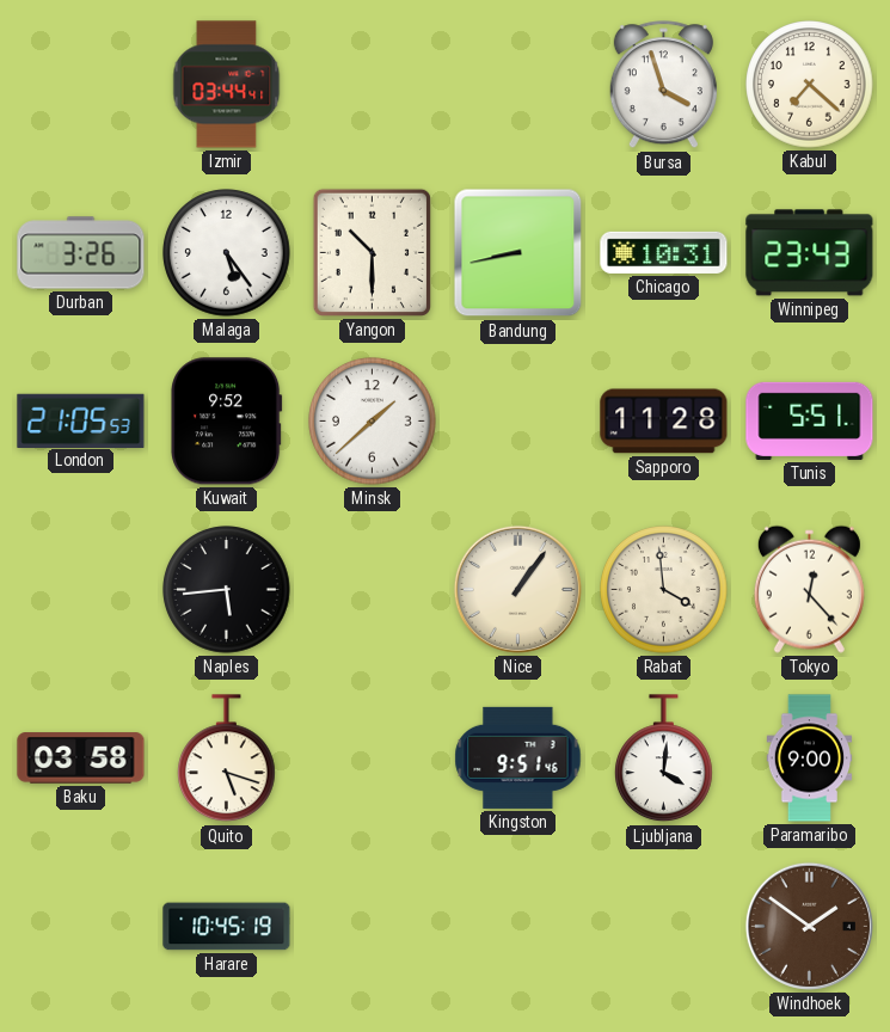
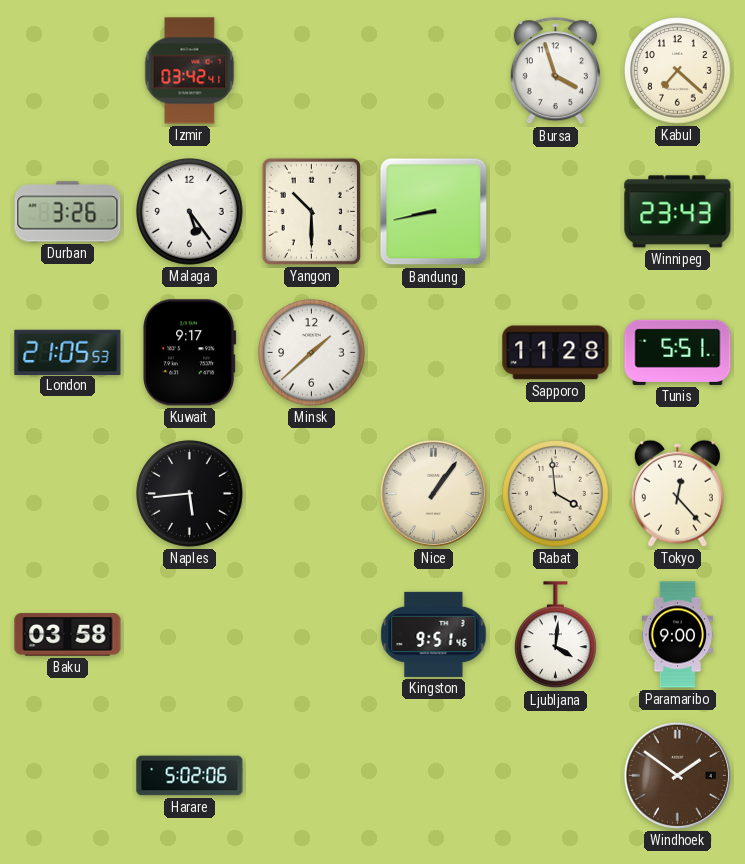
Izmir: 03:44 -> 03:42
Chicago: 10:31 -> none
Kuwait: 9:52 -> 9:17
Quito: 5:18 -> none
Harare: 10:45 -> 5:02
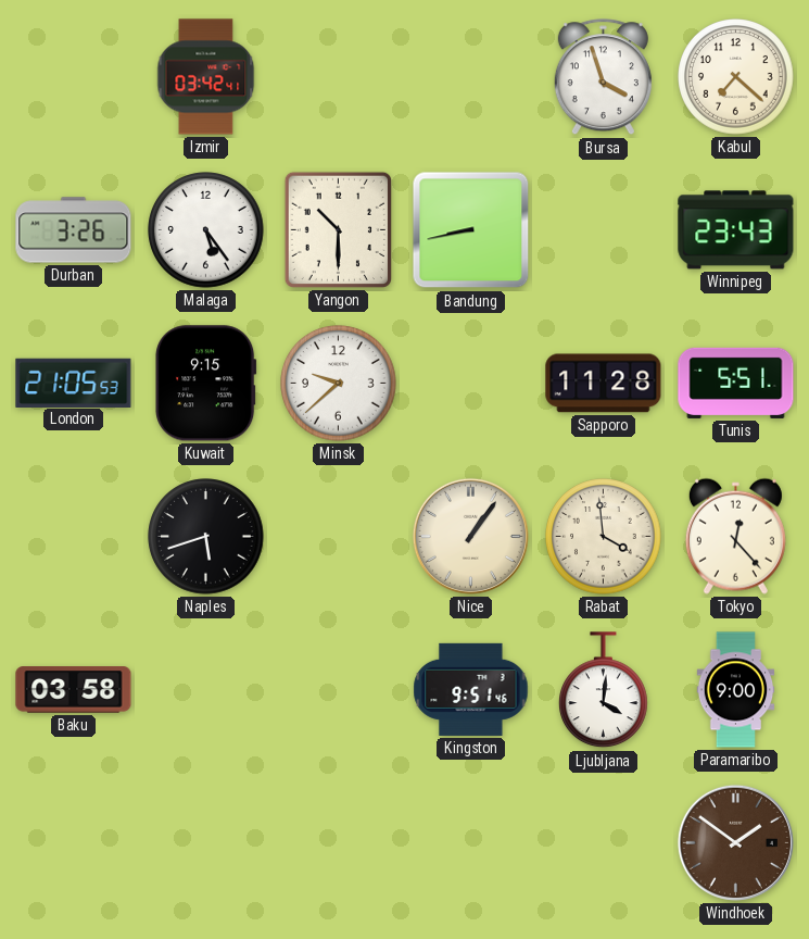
Kuwait: 9:17 -> 9:15
Minsk: 1:38 -> 9:38
Naples: 5:44 -> 5:42
Harare: 5:02 -> none
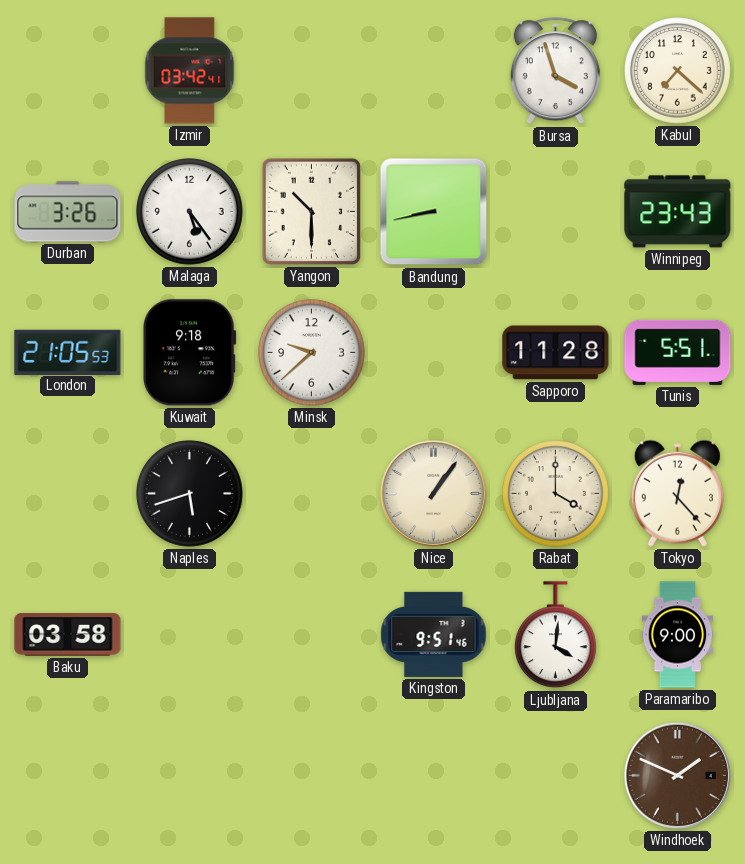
Kuwait: 9:15 -> 9:18
Rabat: 3:59 -> 4:00
Windhoek: 1:51 -> 1:49
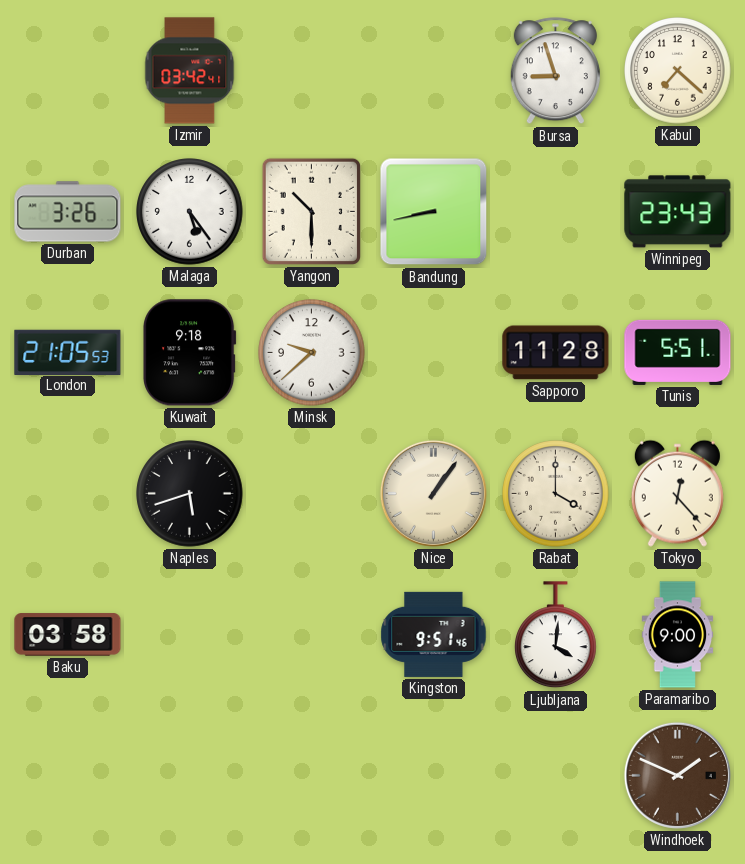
Bursa: 3:57 -> 8:57
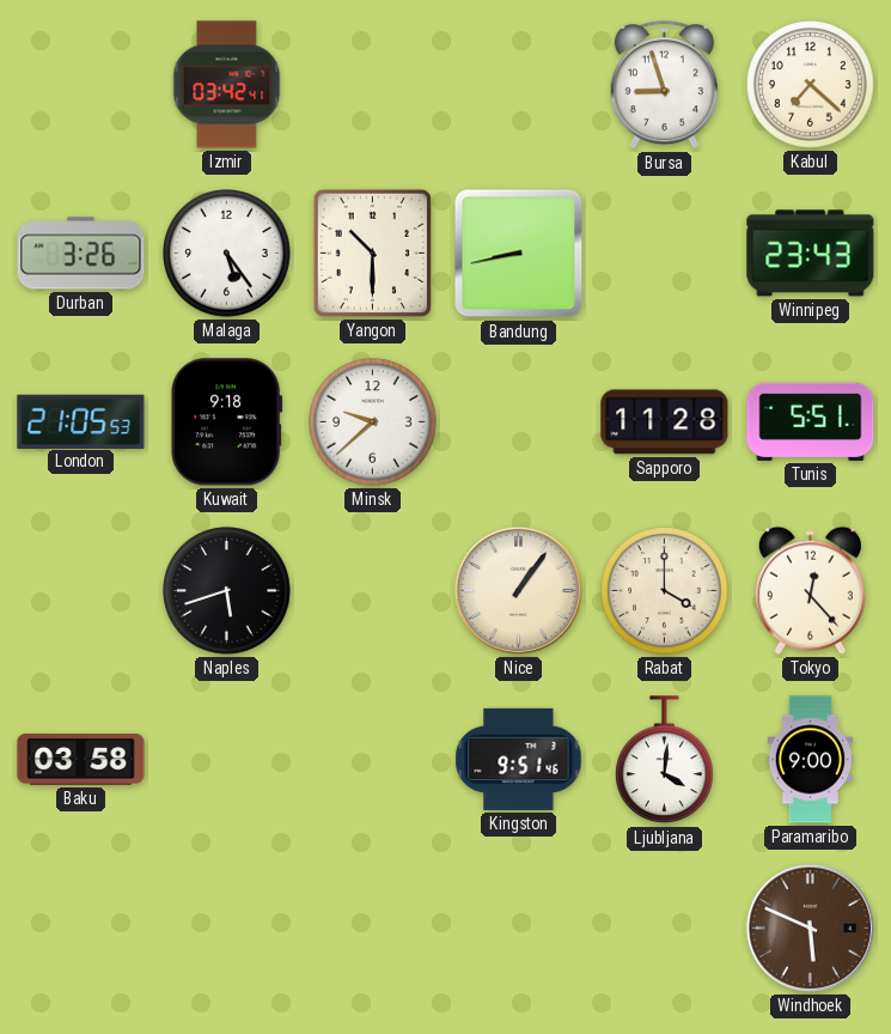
Windhoek: 1:49 -> 5:49
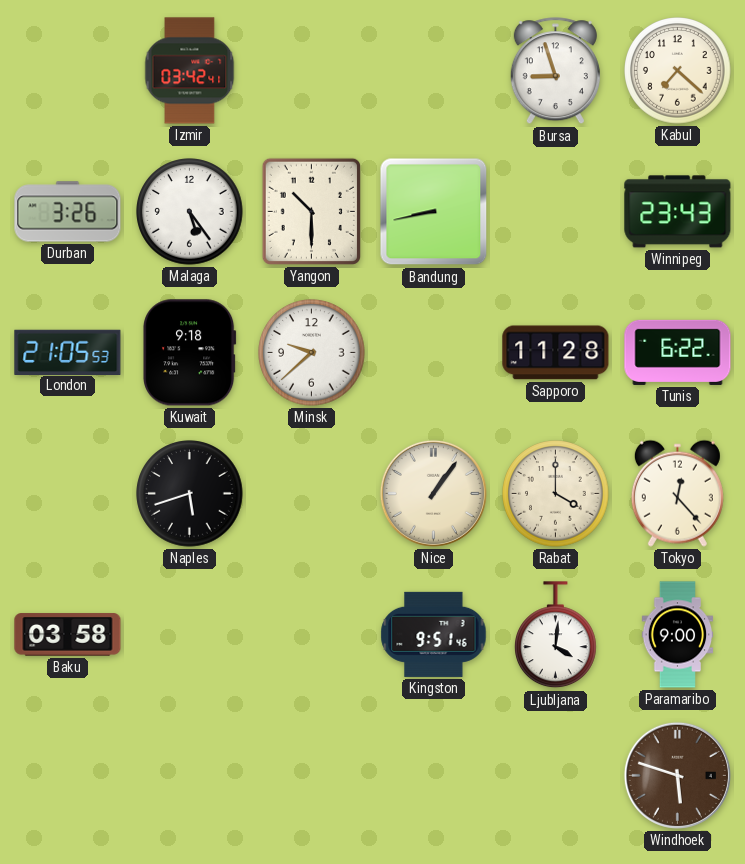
Tunis: 5:51 -> 6:22
Windhoek: 5:49 -> 5:48
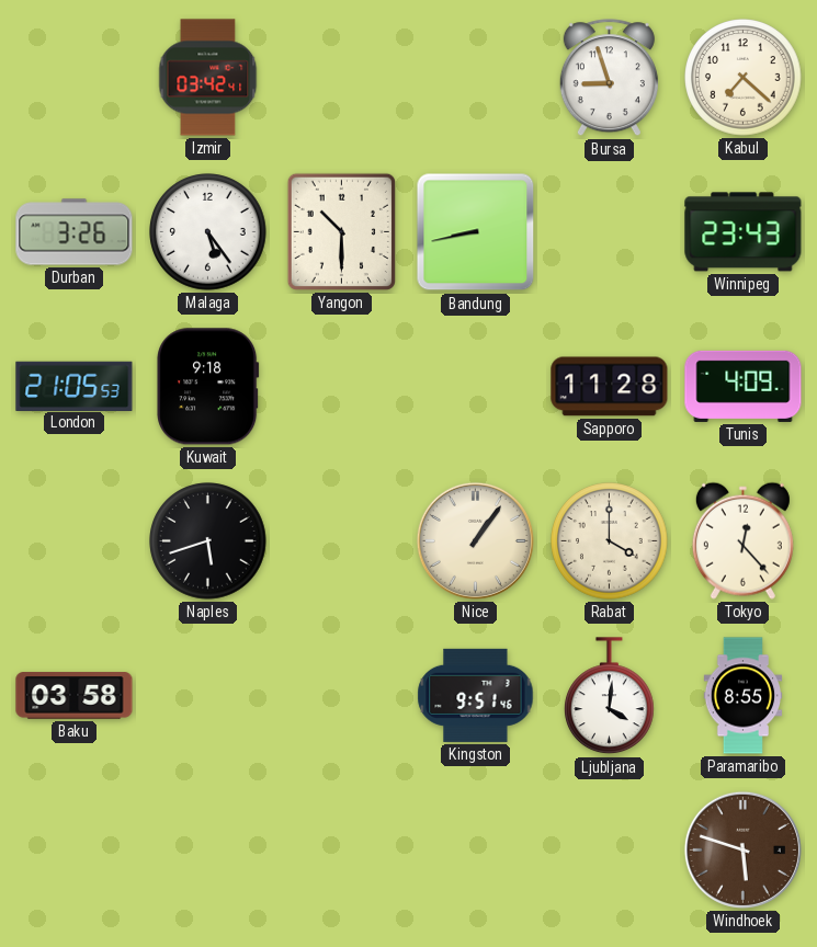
Minsk: 9:38 -> none
Tunis: 6:22 -> 4:09
Paramaribo: 9:00 -> 8:55
